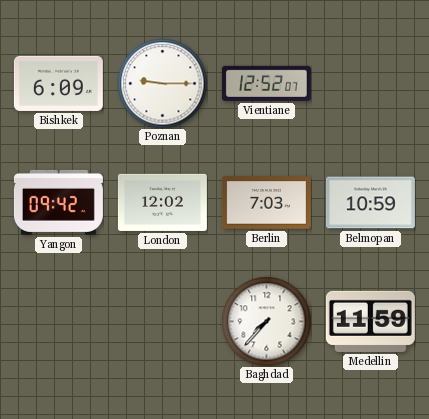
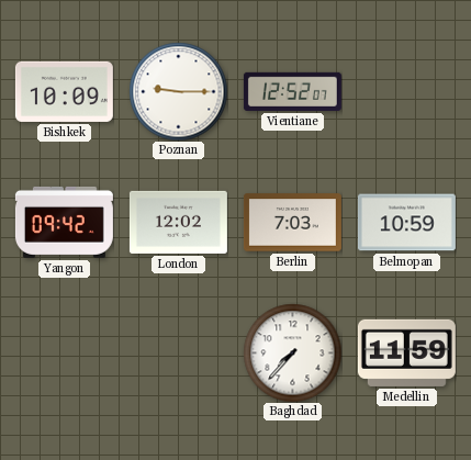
Bishkek: 6:09 -> 10:09
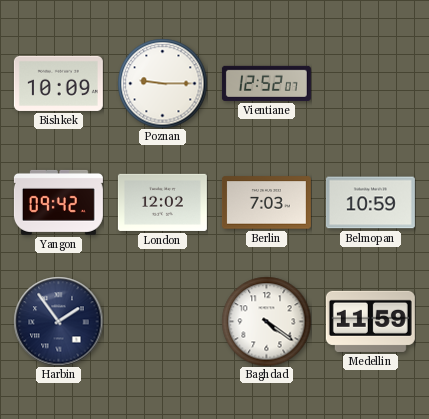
Harbin: none -> 1:54
Baghdad: 7:37 -> 4:21
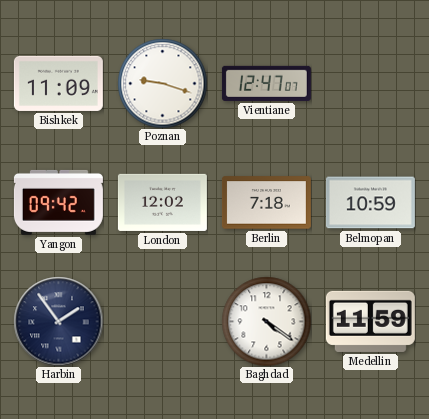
Bishkek: 10:09 -> 11:09
Poznan: 9:15 -> 9:18
Vientiane: 12:52 -> 12:47
Berlin: 7:03 -> 7:18
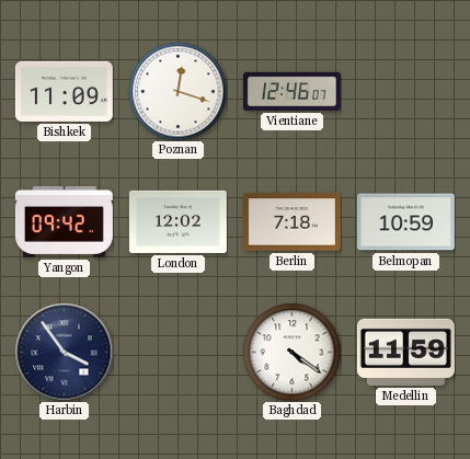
Poznan: 9:18 -> 12:18
Vientiane: 12:47 -> 12:46
Harbin: 1:54 -> 3:54
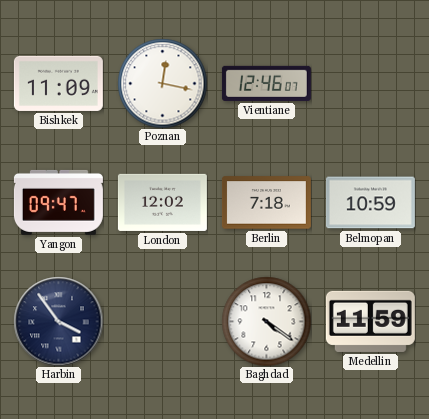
Poznan: 12:18 -> 12:17
Yangon: 09:42 -> 09:47
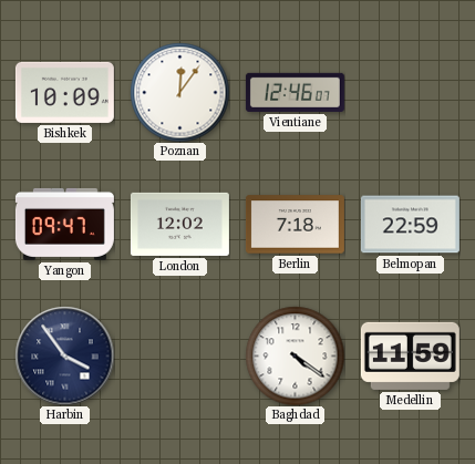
Bishkek: 11:09 -> 10:09
Poznan: 12:17 -> 12:06
Belmopan: 10:59 -> 22:59
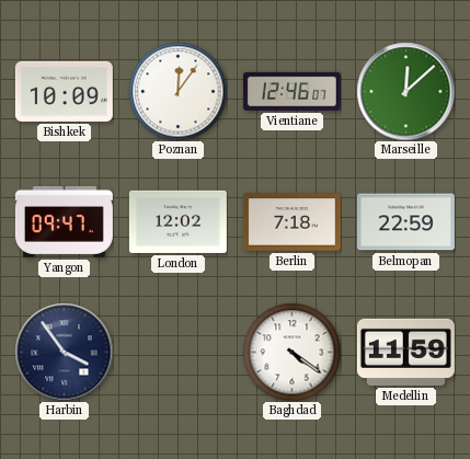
Marseille: none -> 12:08
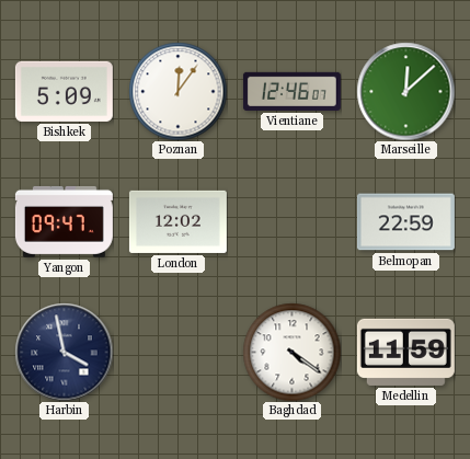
Bishkek: 10:09 -> 5:09
Berlin: 7:18 -> none
Harbin: 3:54 -> 3:58
